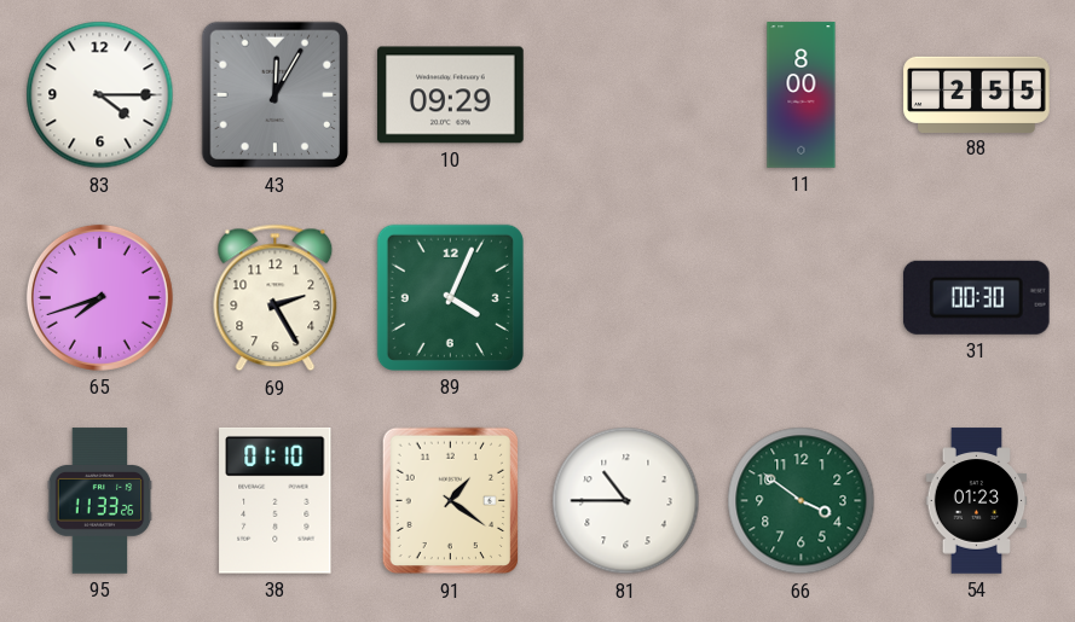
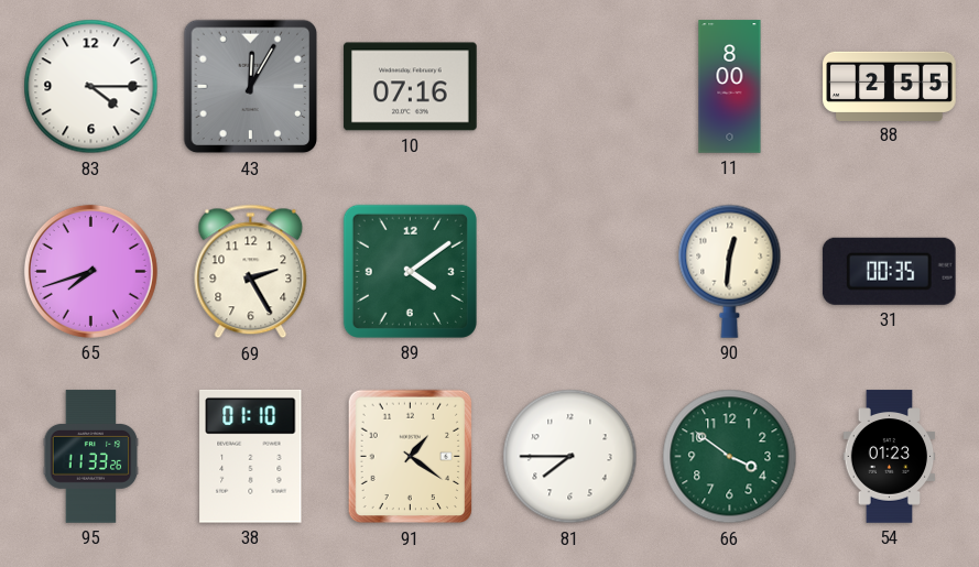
10: 09:29 -> 07:16
89: 4:04 -> 4:09
90: none -> 12:31
31: 00:30 -> 00:35
81: 10:45 -> 7:45
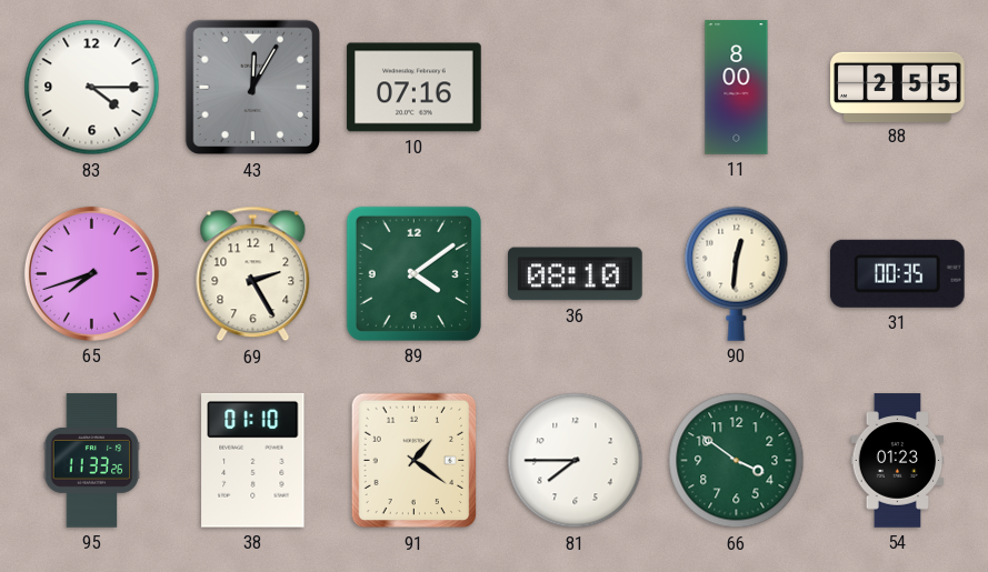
36: none -> 08:10
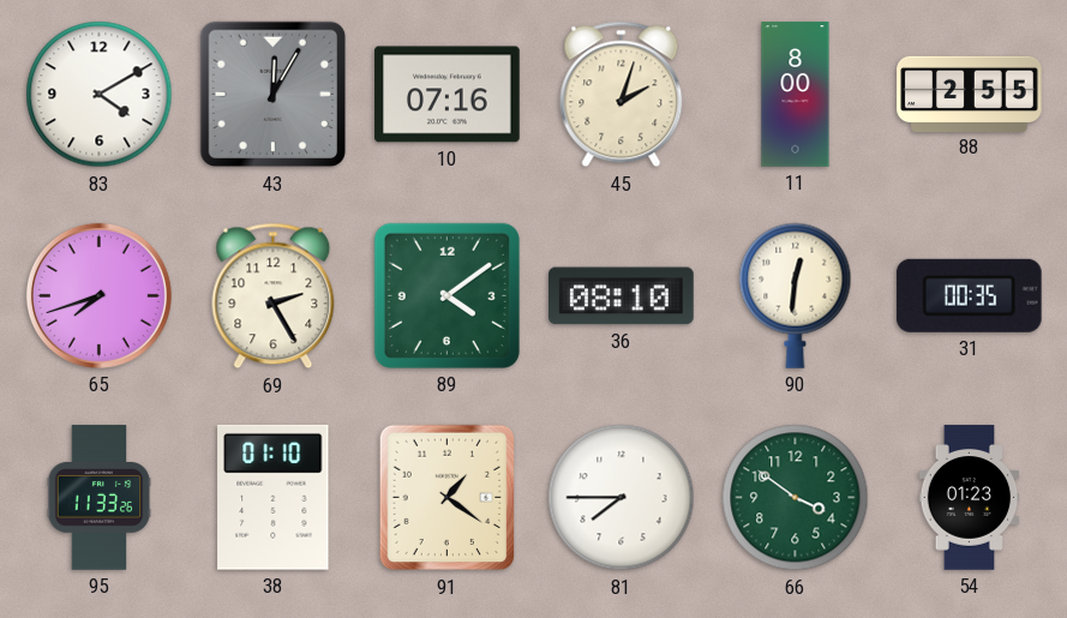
83: 4:15 -> 4:10
45: none -> 2:03
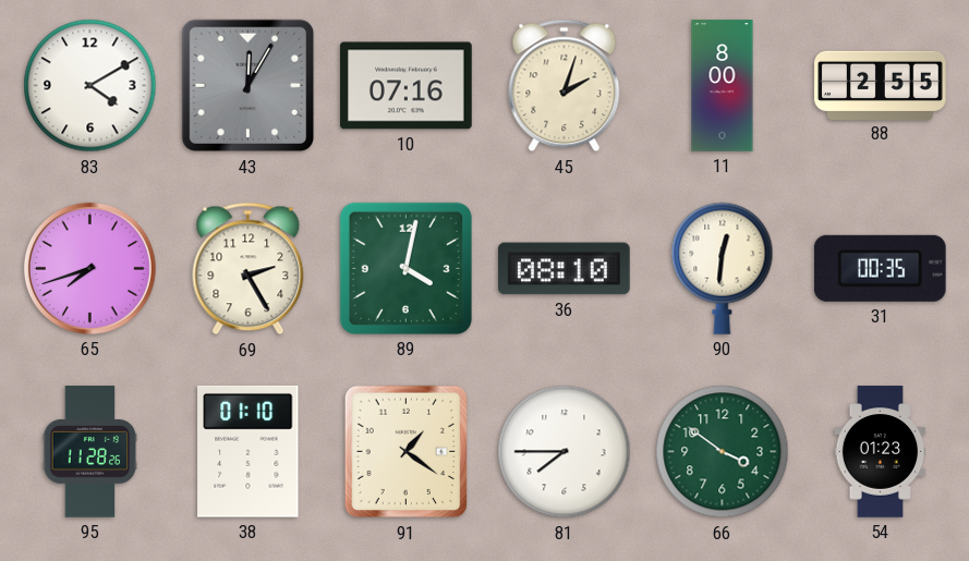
89: 4:09 -> 4:02
95: 11:33 -> 11:28
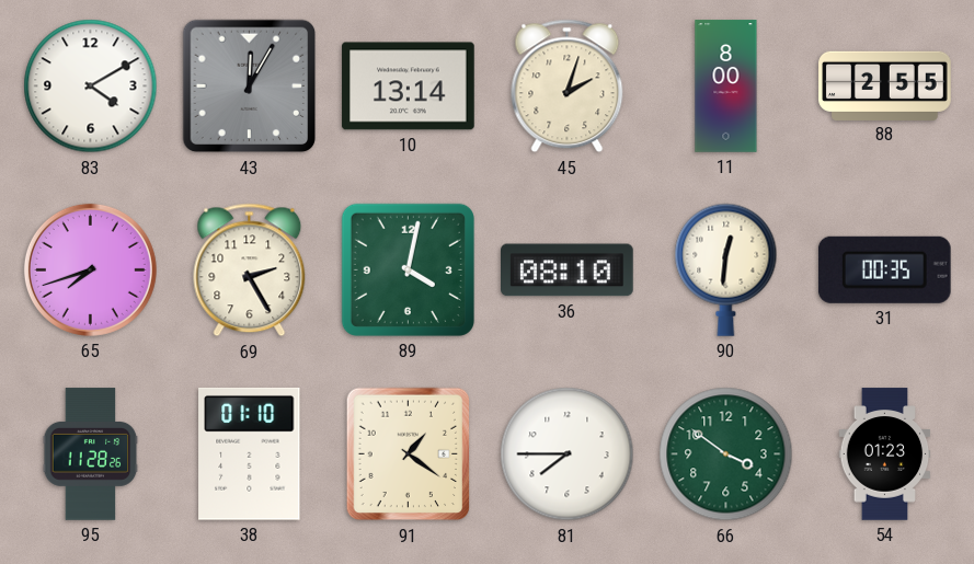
10: 07:16 -> 13:14
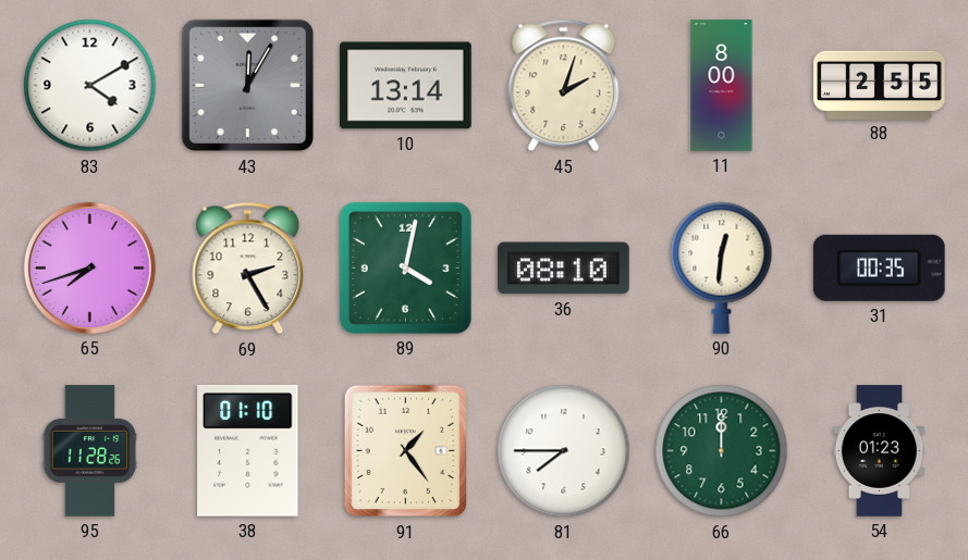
91: 1:21 -> 1:24
66: 3:51 -> 12:00
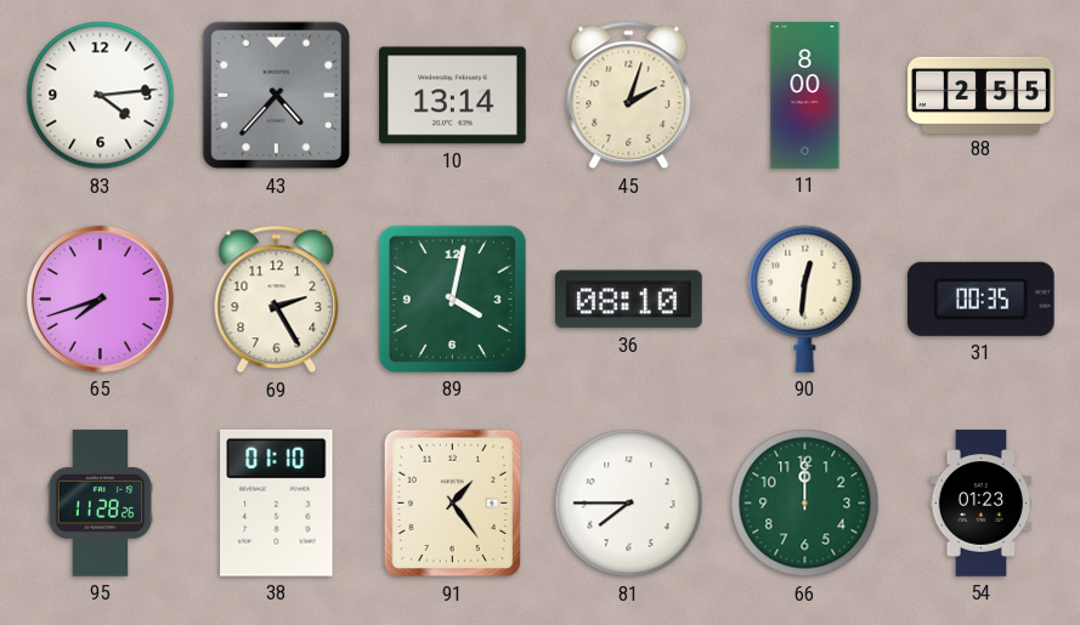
83: 4:10 -> 4:14
43: 12:05 -> 4:37
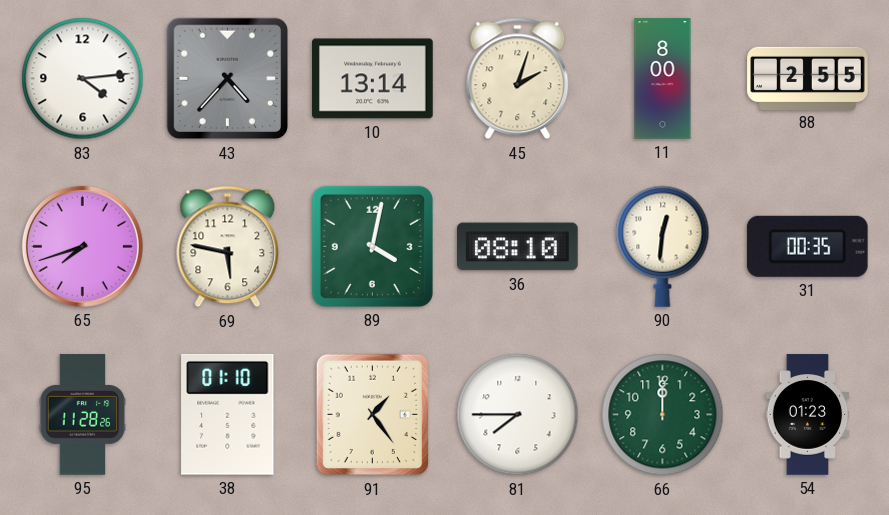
69: 2:25 -> 5:47
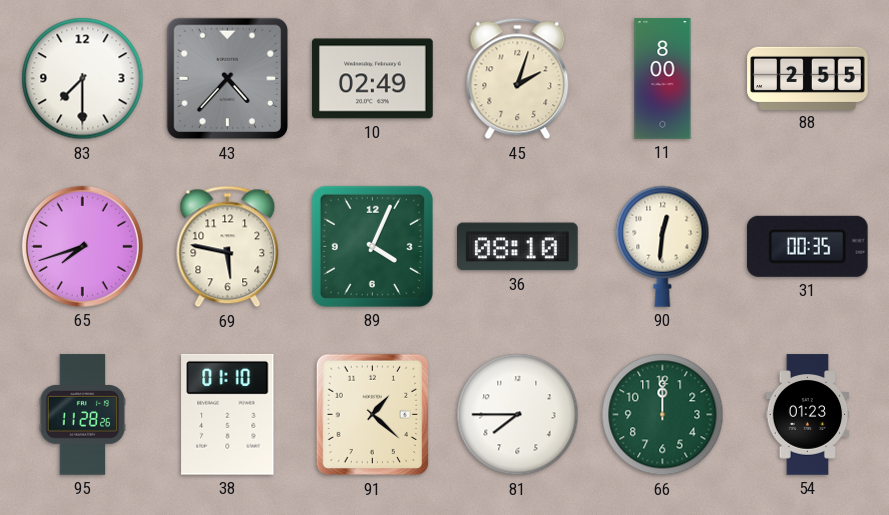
83: 4:14 -> 7:30
10: 13:14 -> 02:49
89: 4:02 -> 4:04
91: 1:24 -> 1:22
